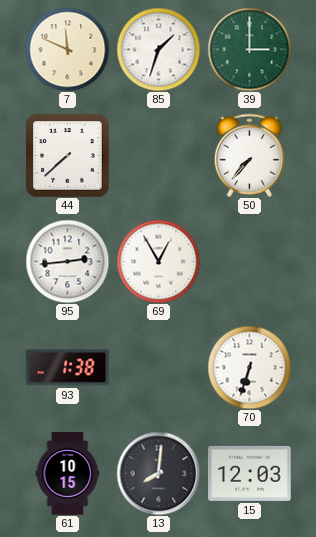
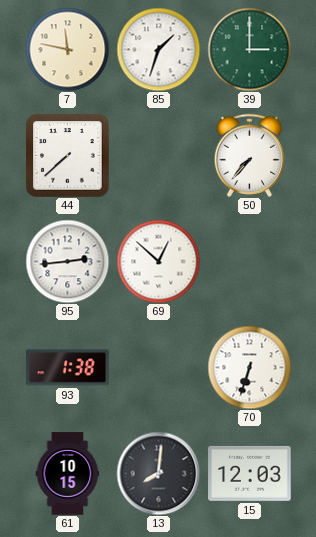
7: 11:49 -> 11:47
69: 12:55 -> 12:52
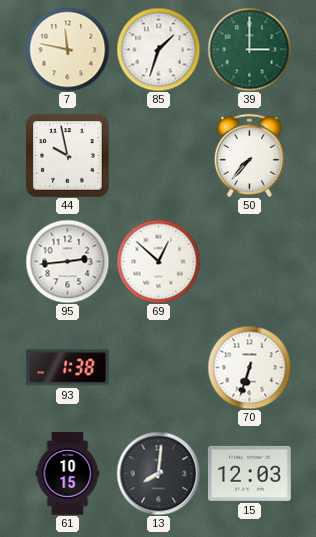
44: 7:38 -> 9:58
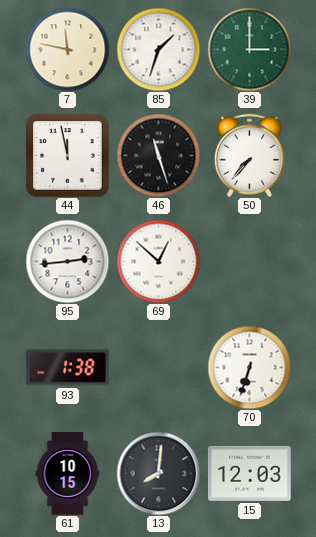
44: 9:58 -> 11:58
46: none -> 11:27
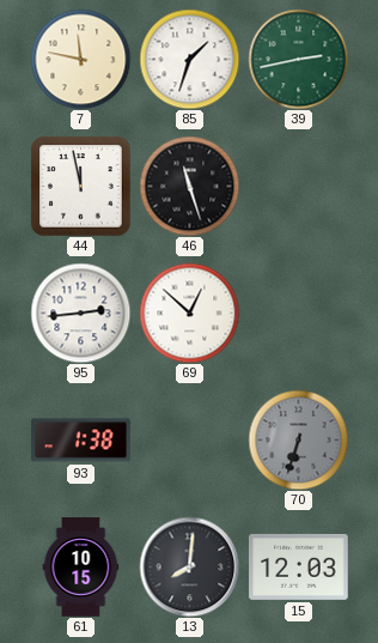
39: 3:00 -> 2:43
50: 7:37 -> none
70 dial: white -> grey
